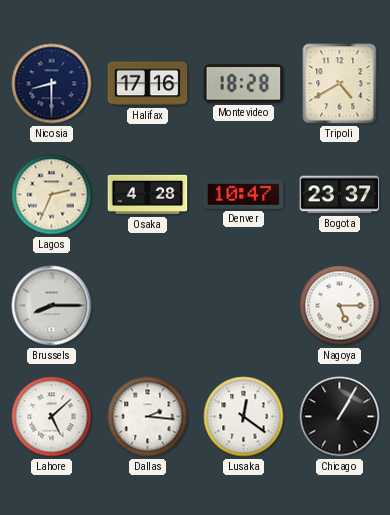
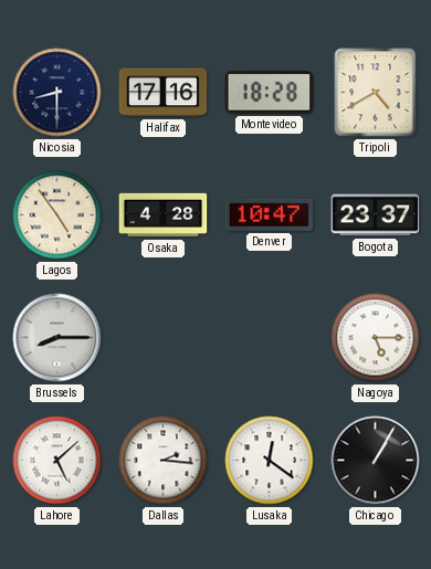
Lagos: 2:34 -> 4:54
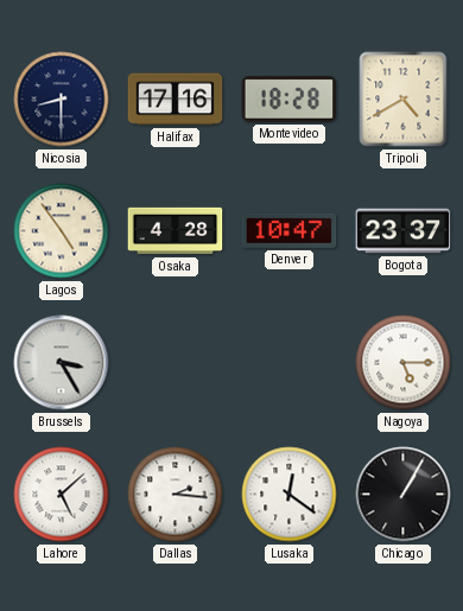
Brussels: 8:15 -> 3:25
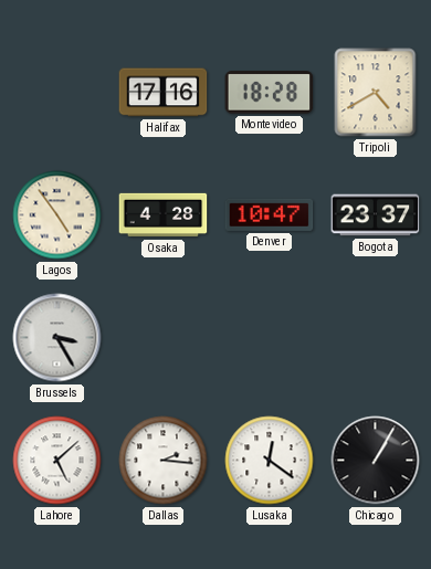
Nicosia: 8:30 -> none
Nagoya: 5:15 -> none
